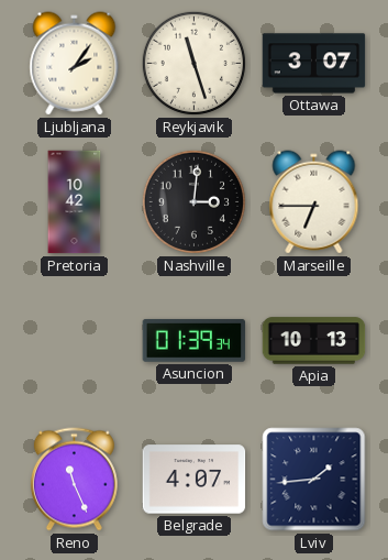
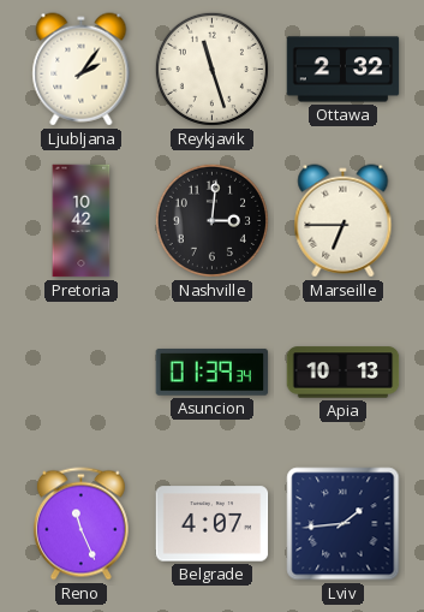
Ottawa: 3:07 -> 2:32
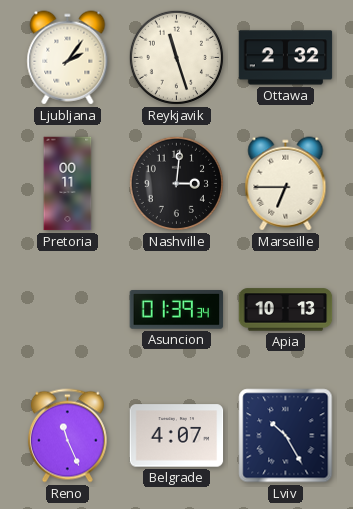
Pretoria: 10:42 -> 00:11
Lviv: 1:44 -> 10:25
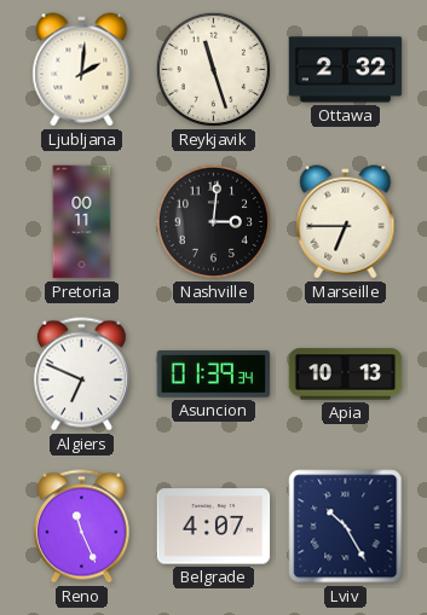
Ljubljana: 2:06 -> 2:01
Algiers: none -> 6:49
